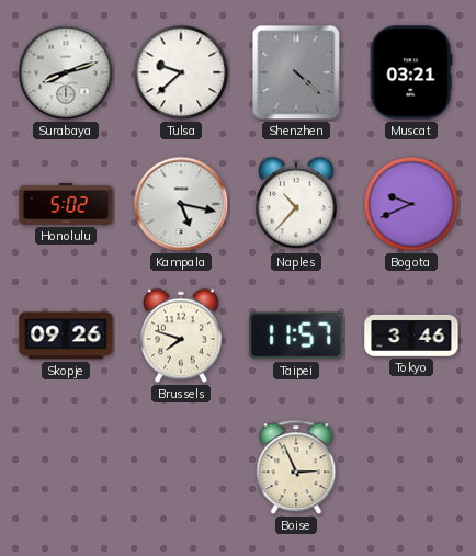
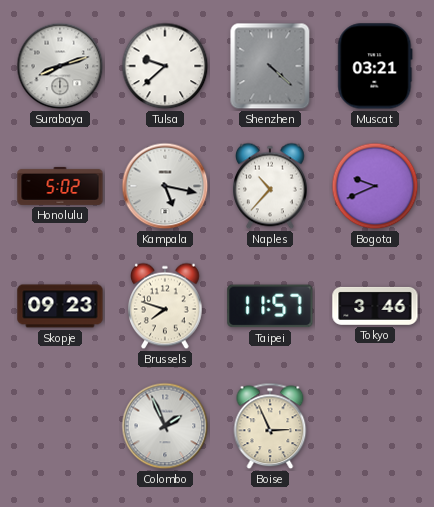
Skopje: 09:26 -> 09:23
Colombo: none -> 1:56
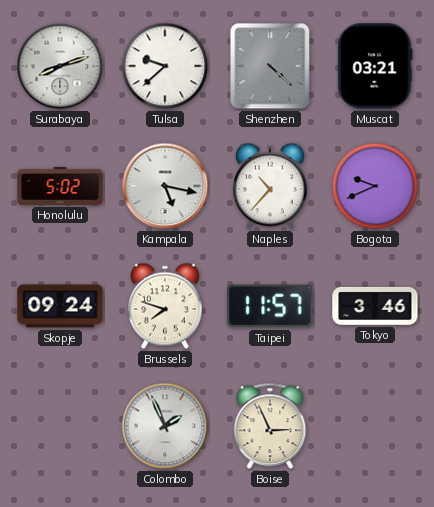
Skopje: 09:23 -> 09:24
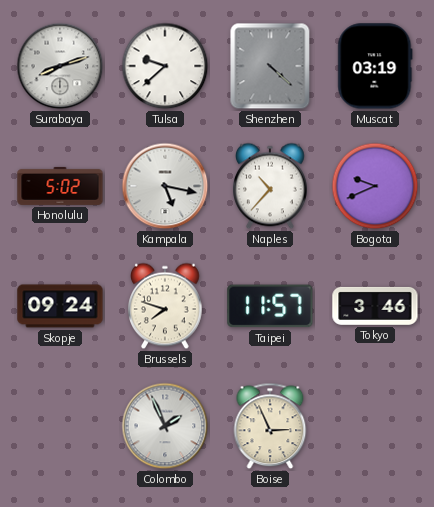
Muscat: 03:21 -> 03:19
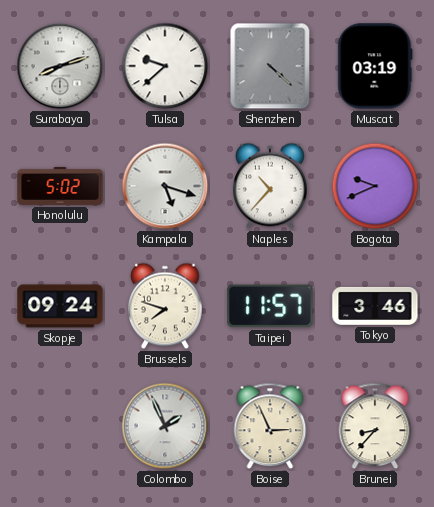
Kampala: 5:17 -> 5:18
Brunei: none -> 8:37
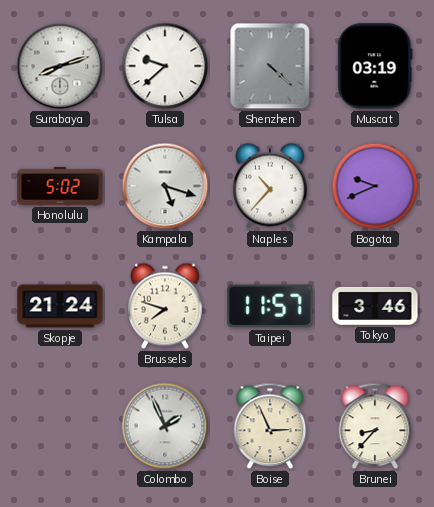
Skopje: 09:24 -> 21:24
